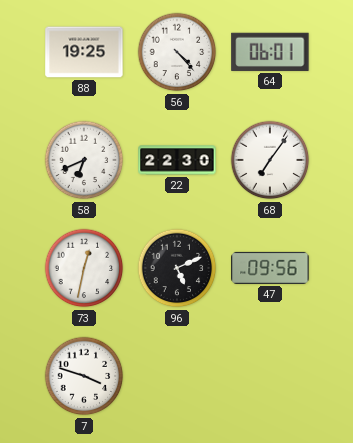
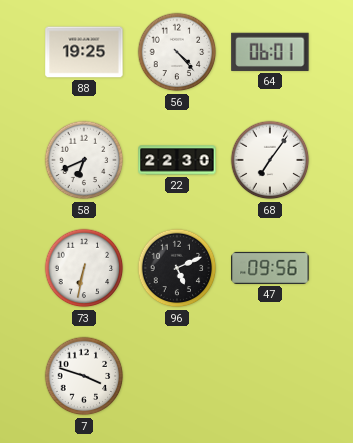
73: 12:32 -> 6:32
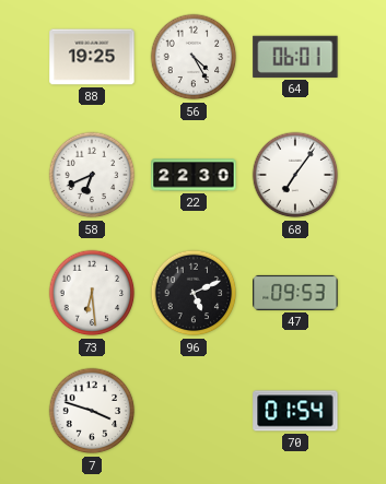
56: 4:23 -> 4:25
73: 6:32 -> 6:29
47: 09:56 -> 09:53
70: none -> 01:54
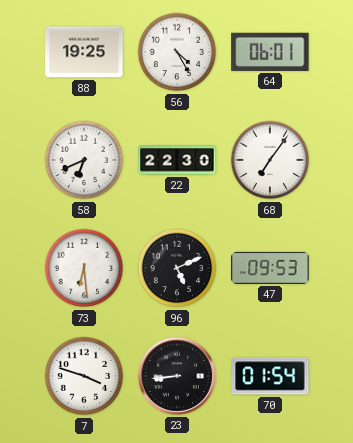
23: none -> 8:44
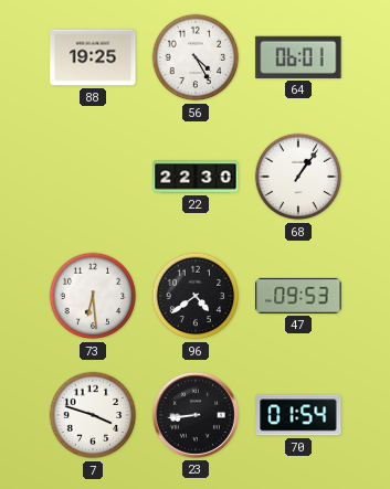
58: 6:41 -> none
68: 7:06 -> 1:06
96: 5:11 -> 4:39
